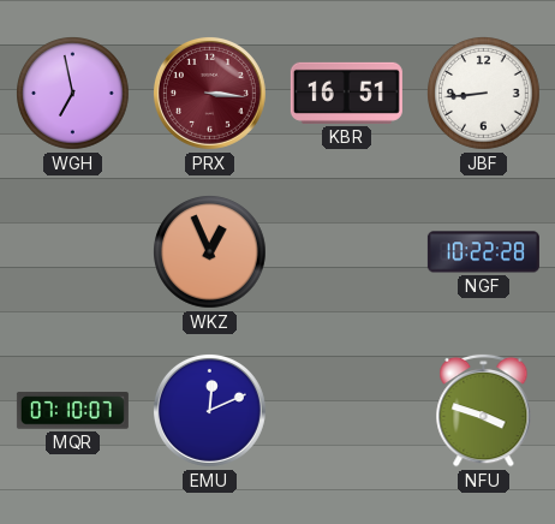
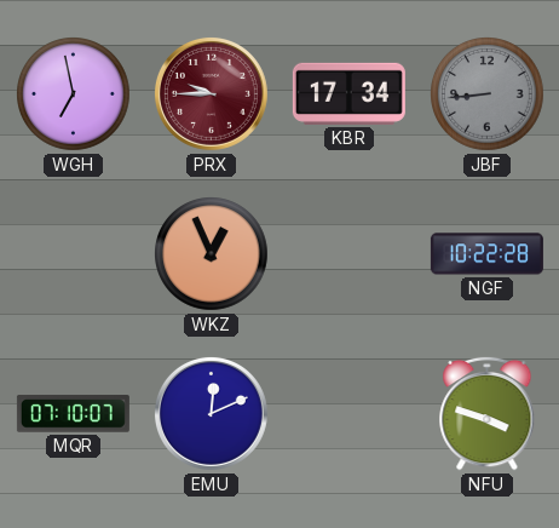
PRX: 3:16 -> 9:45
KBR: 16:51 -> 17:34
JBF dial: white -> grey
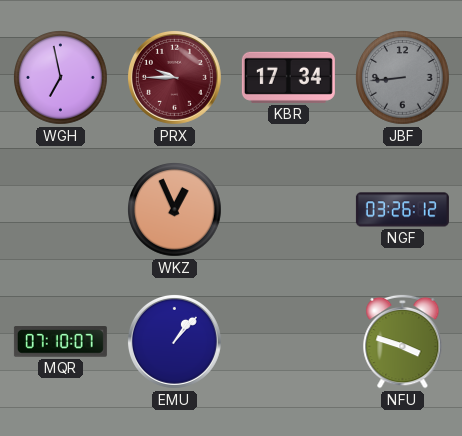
NGF: 10:22 -> 03:26
EMU: 12:11 -> 1:07
